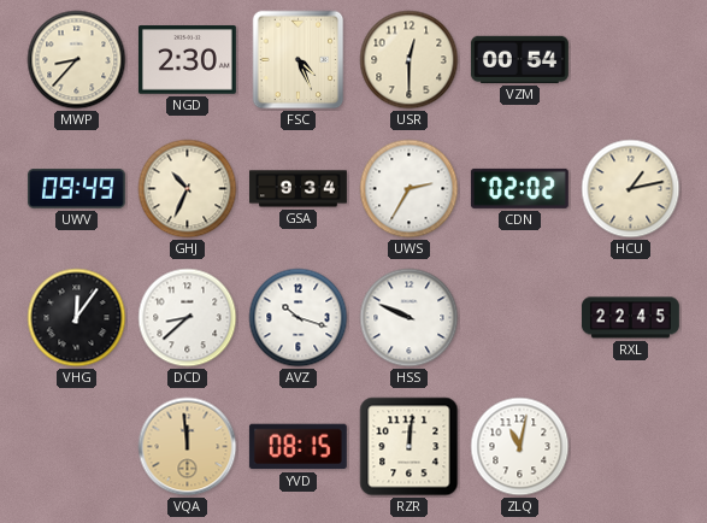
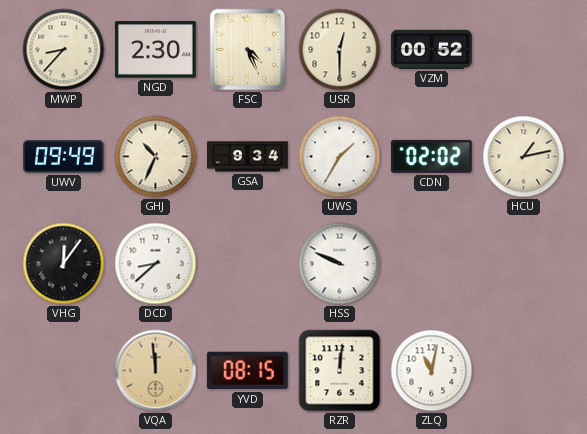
VZM: 00:54 -> 00:52
UWS: 2:35 -> 1:35
AVZ: 10:18 -> none
RXL: 22:45 -> none
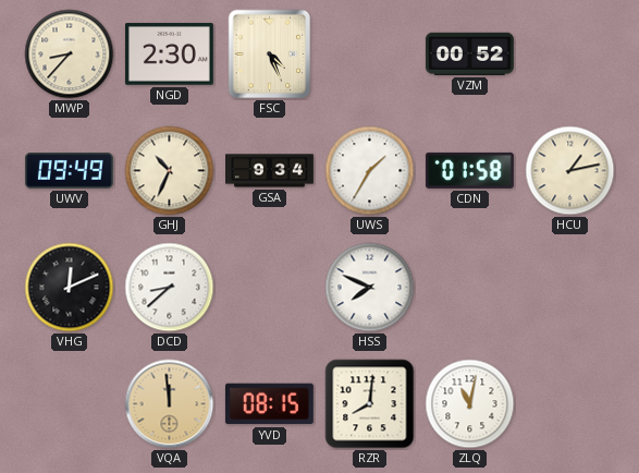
USR: 12:30 -> none
CDN: 02:02 -> 01:58
VHG: 12:06 -> 12:11
HSS: 9:49 -> 7:49
RZR: 12:01 -> 8:01
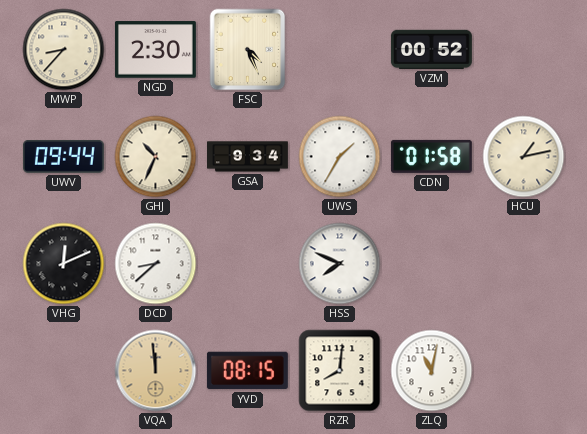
UWV: 09:49 -> 09:44
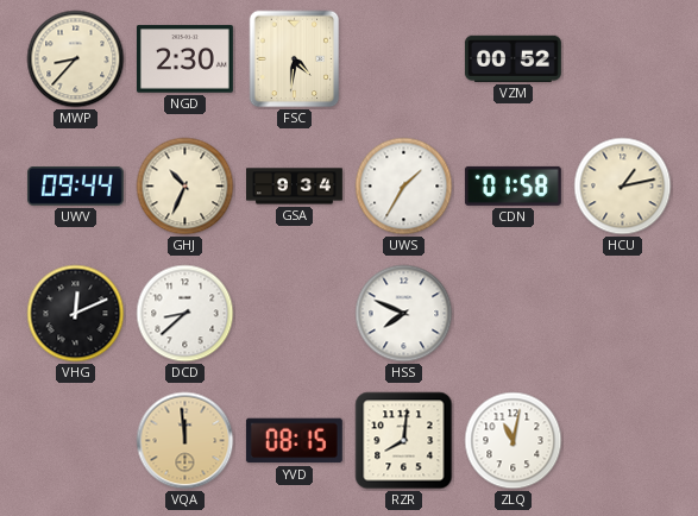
FSC: 4:26 -> 4:31
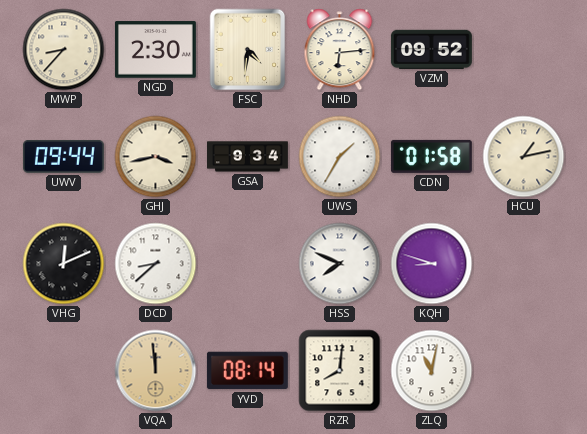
NHD: none -> 6:14
VZM: 00:52 -> 09:52
GHJ: 10:34 -> 3:43
KQH: none -> 8:48
YVD: 08:15 -> 08:14
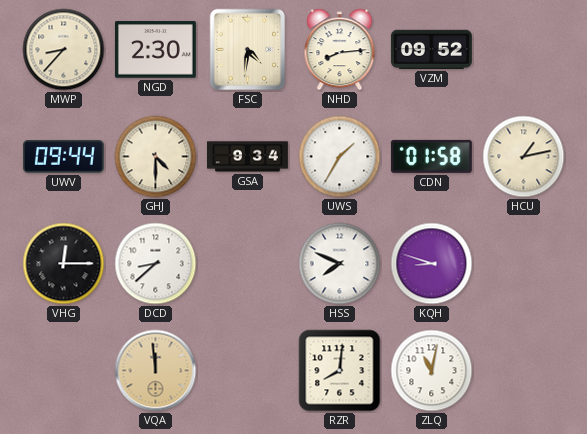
NHD: 6:14 -> 8:14
GHJ: 3:43 -> 4:30
VHG: 12:11 -> 12:15
YVD: 08:14 -> none
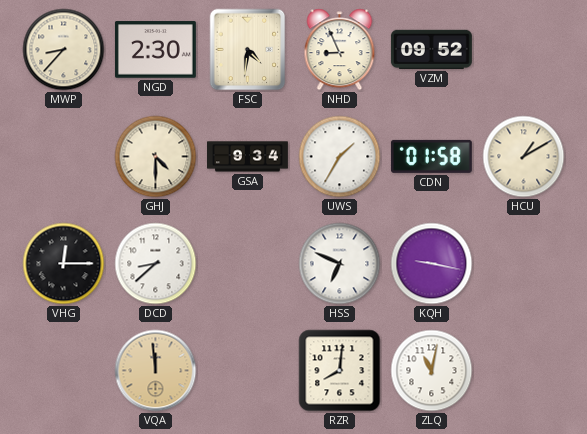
NHD: 8:14 -> 8:56
UWV: 09:44 -> none
HCU: 1:13 -> 1:10
HSS: 7:49 -> 6:49
KQH: 8:48 -> 9:17
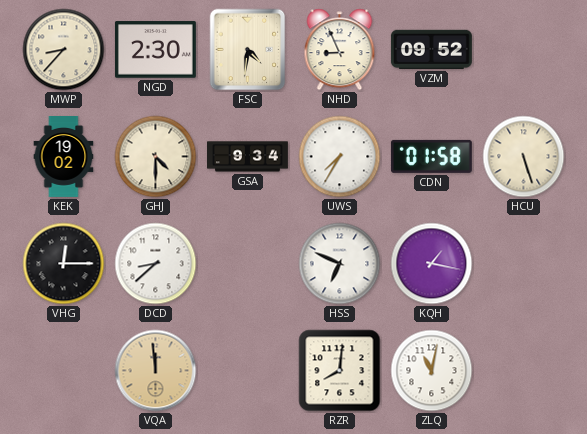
KEK: none -> 19:02
UWS: 1:35 -> 7:35
HCU: 1:10 -> 5:27
KQH: 9:17 -> 1:17
